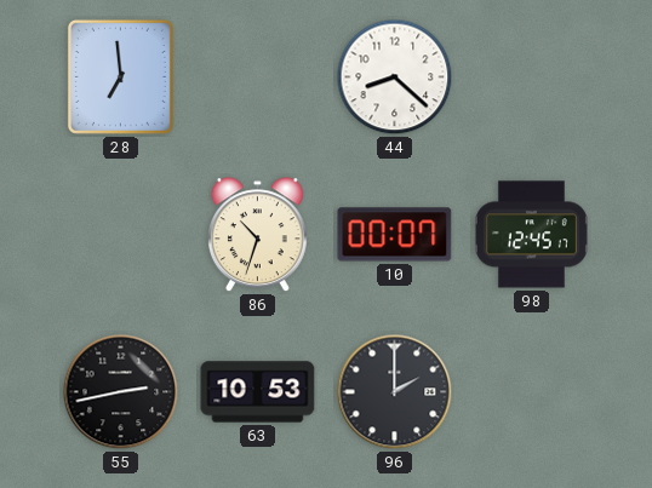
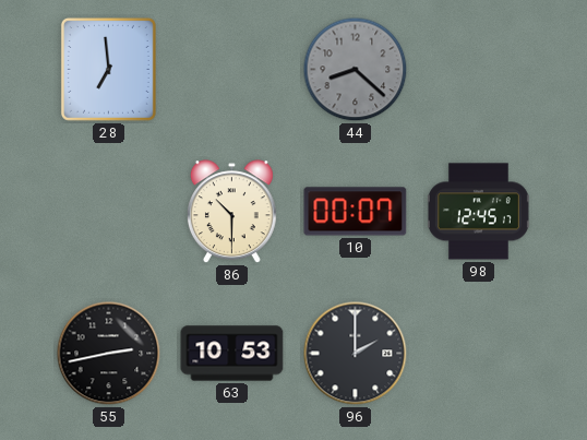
44 dial: white -> grey
86: 10:33 -> 10:30
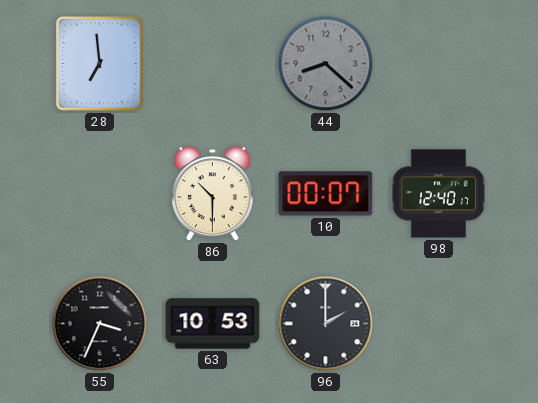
98: 12:45 -> 12:40
55: 2:43 -> 3:34
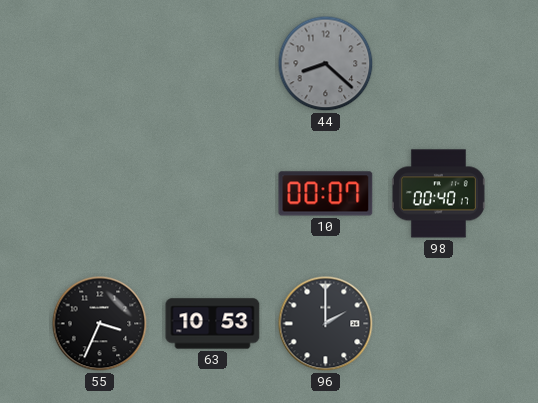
28: 6:59 -> none
86: 10:30 -> none
98: 12:40 -> 00:40
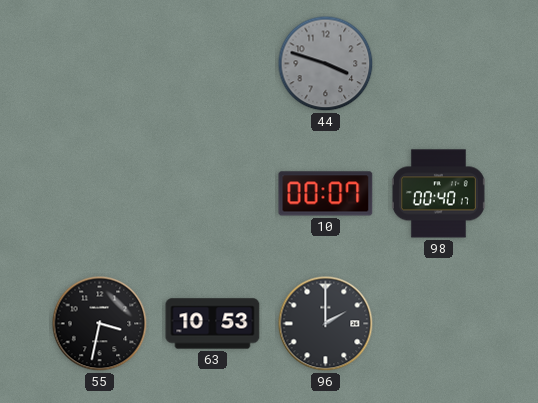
44: 8:22 -> 3:48
55: 3:34 -> 3:32
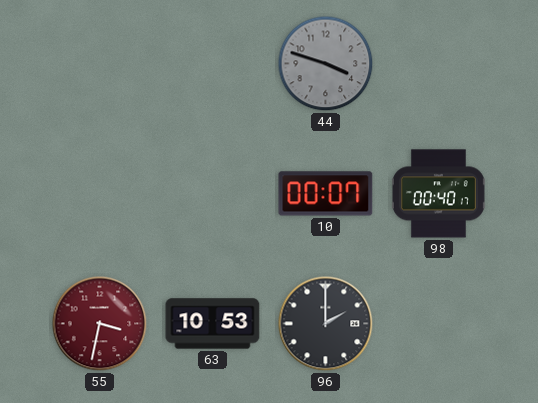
55 dial: black -> burgundy
